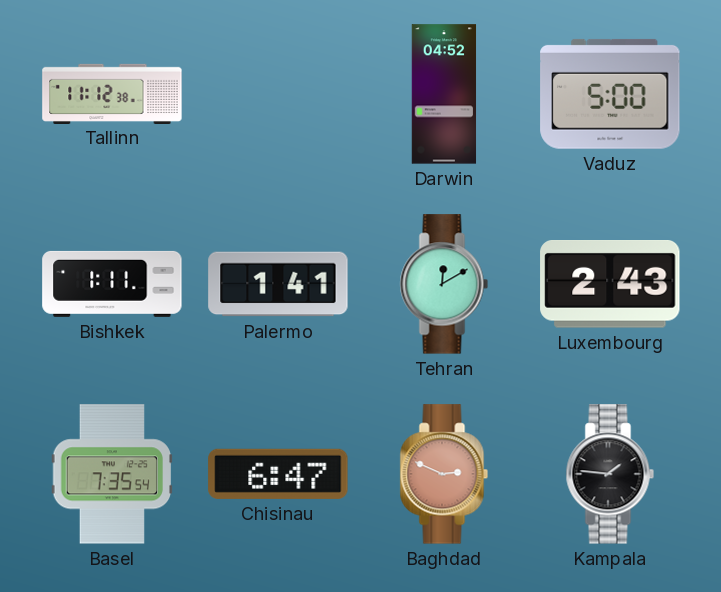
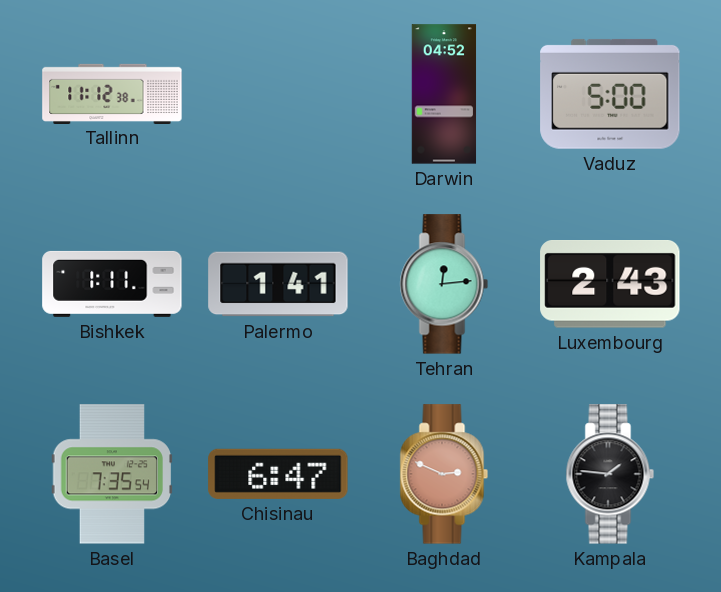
Tehran: 12:10 -> 12:14
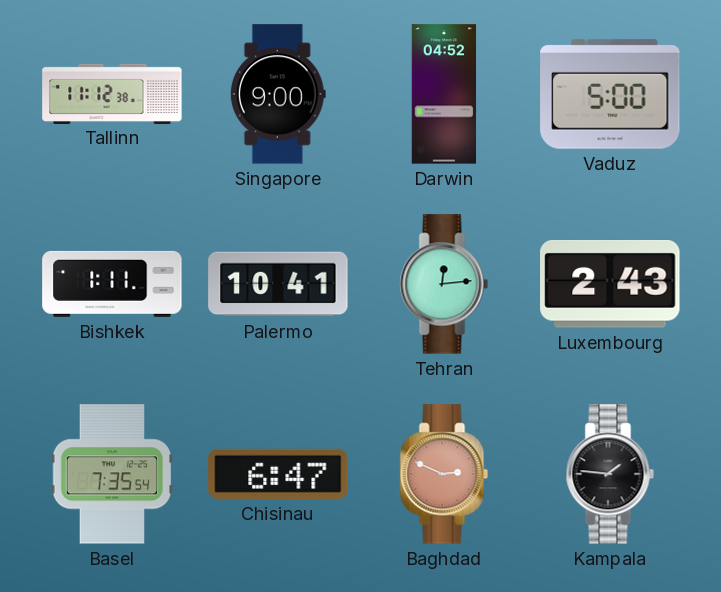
Singapore: none -> 9:00
Palermo: 1:41 -> 10:41
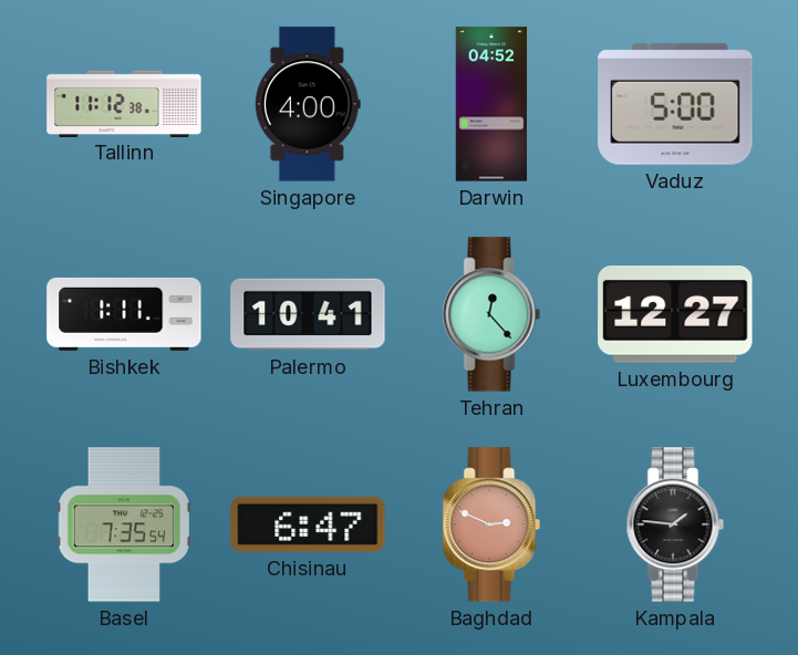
Singapore: 9:00 -> 4:00
Tehran: 12:14 -> 12:23
Luxembourg: 2:43 -> 12:27
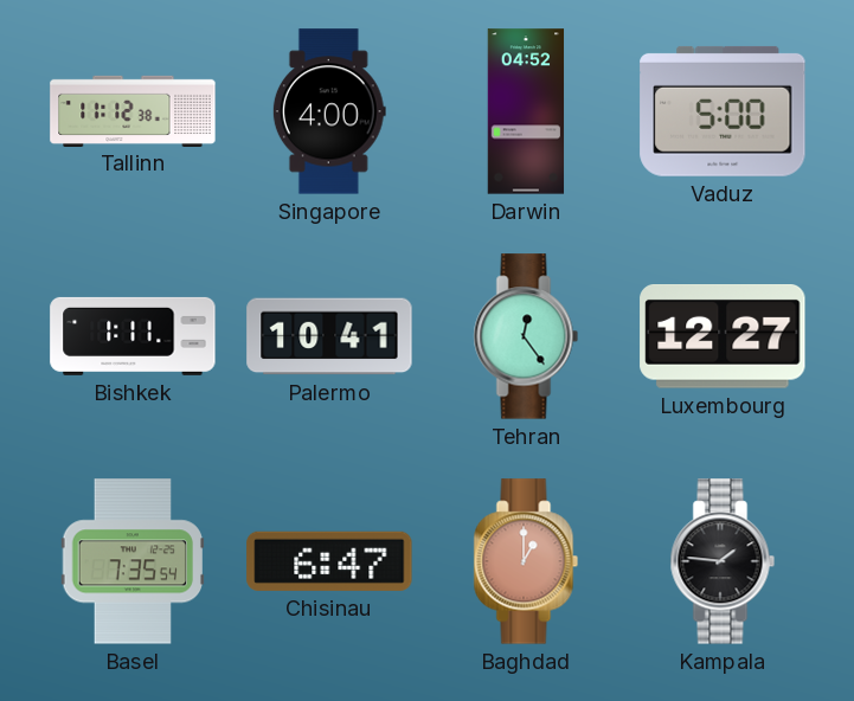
Tehran: 12:23 -> 12:24
Baghdad: 2:49 -> 1:00
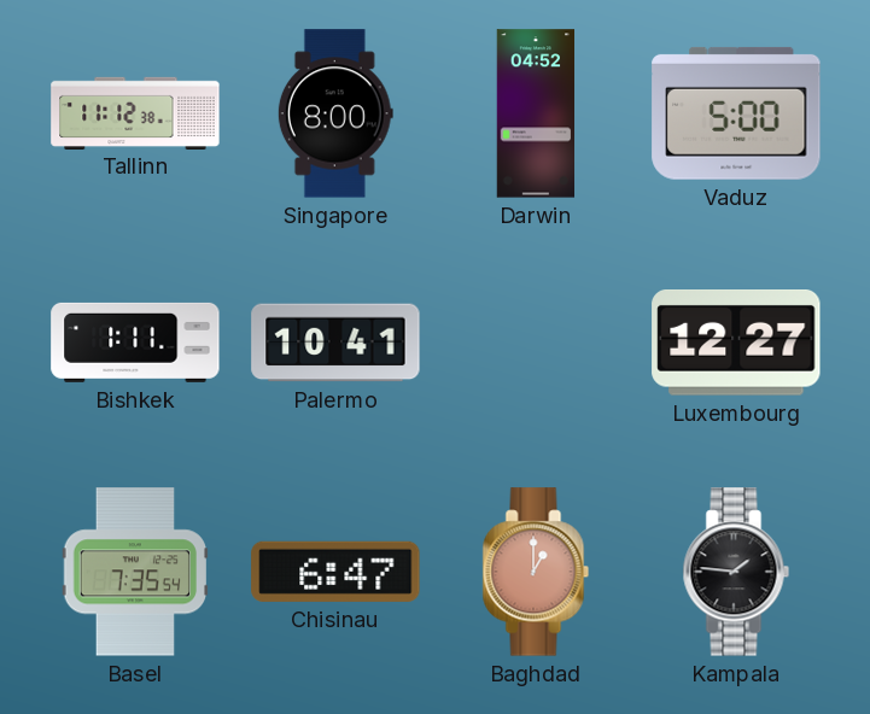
Singapore: 4:00 -> 8:00
Tehran: 12:24 -> none
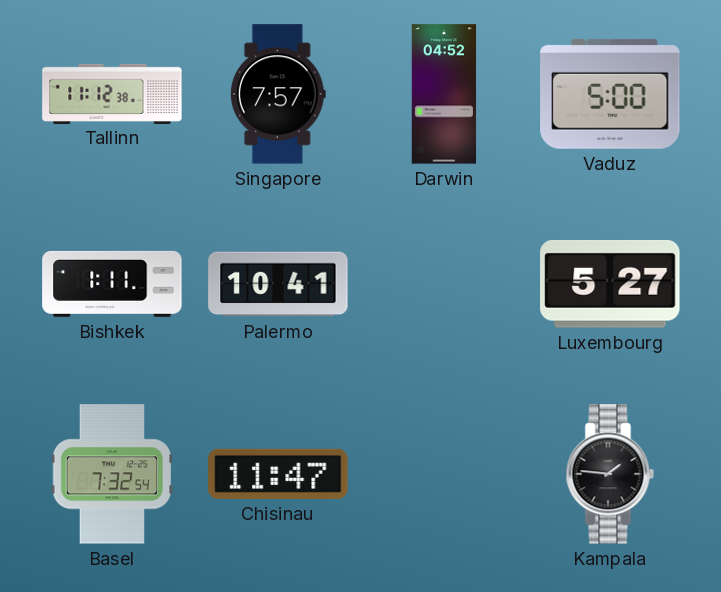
Singapore: 8:00 -> 7:57
Luxembourg: 12:27 -> 5:27
Basel: 7:35 -> 7:32
Chisinau: 6:47 -> 11:47
Baghdad: 1:00 -> none
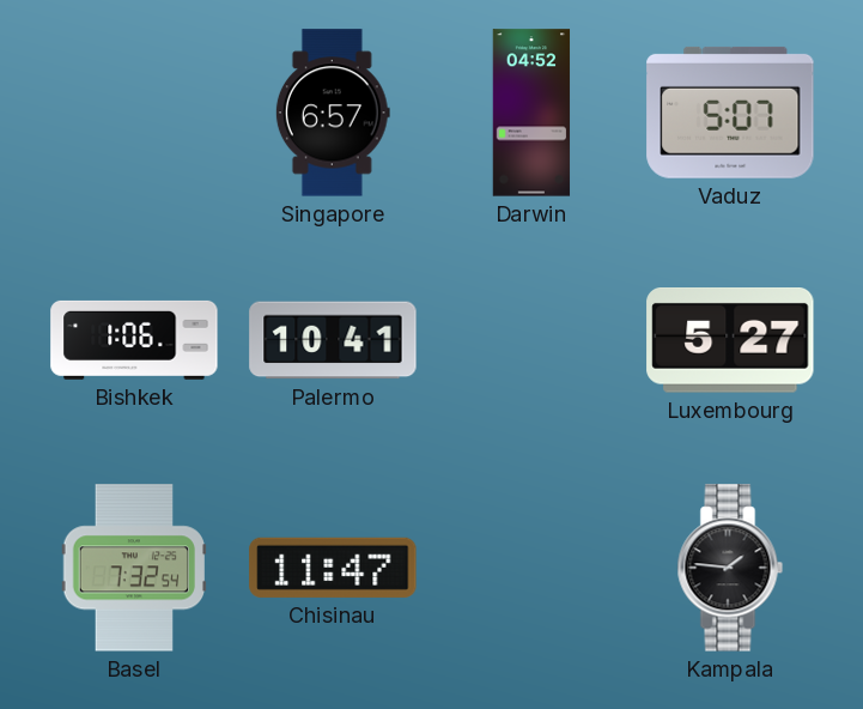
Tallinn: 11:12 -> none
Singapore: 7:57 -> 6:57
Vaduz: 5:00 -> 5:07
Bishkek: 1:11 -> 1:06
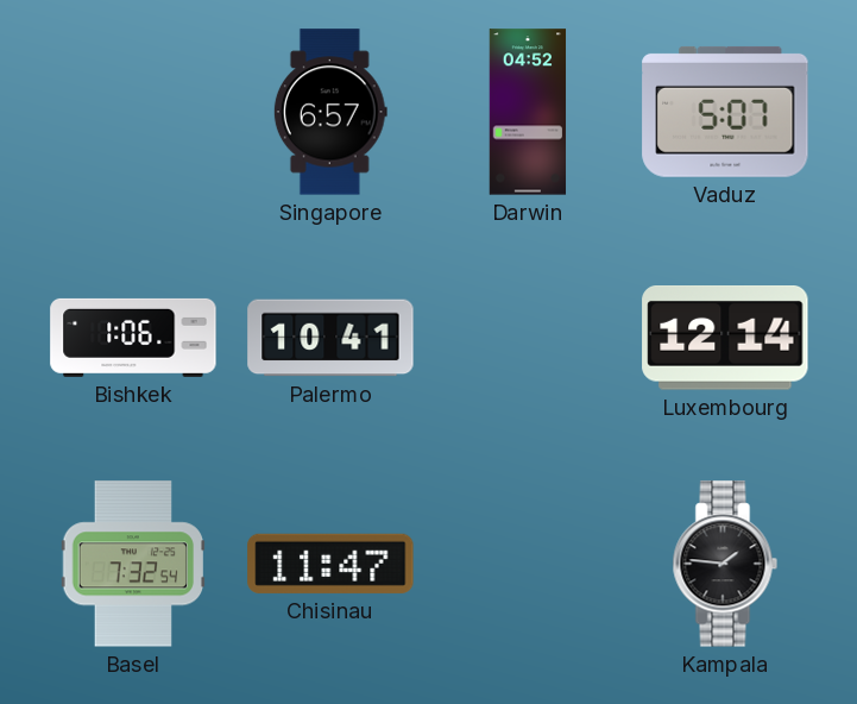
Luxembourg: 5:27 -> 12:14
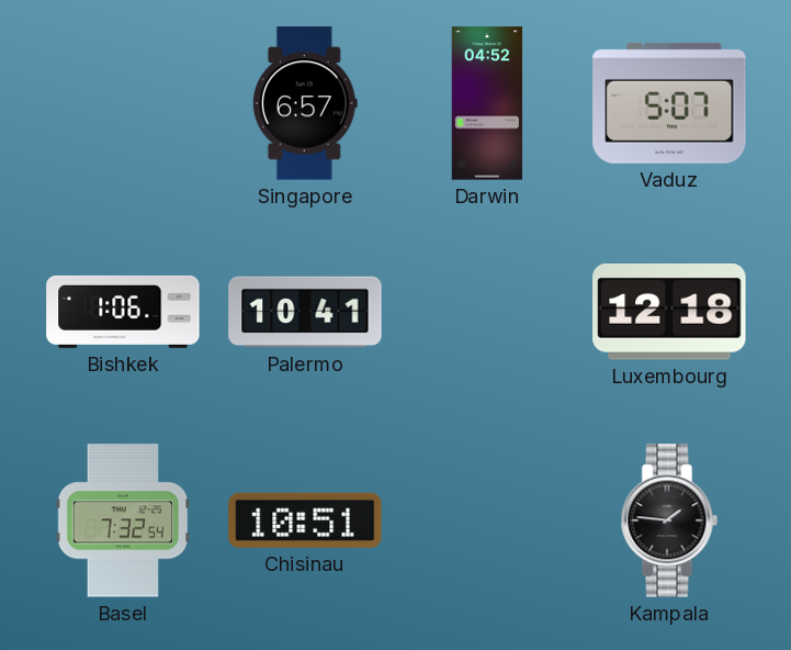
Luxembourg: 12:14 -> 12:18
Chisinau: 11:47 -> 10:51
